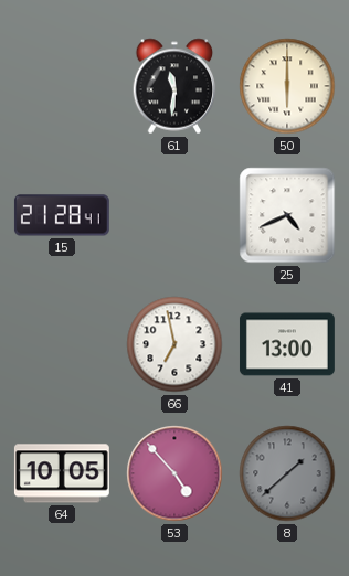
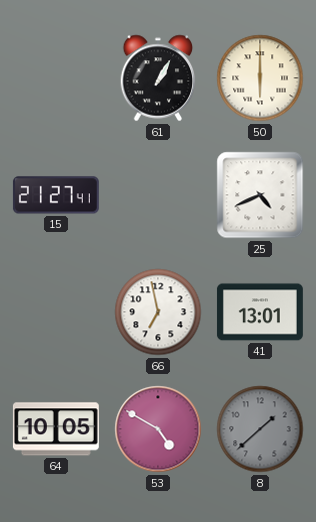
61: 11:31 -> 1:05
15: 21:28 -> 21:27
41: 13:00 -> 13:01
53: 4:53 -> 4:50
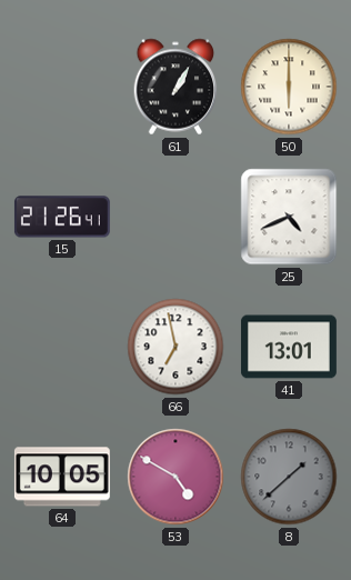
15: 21:27 -> 21:26
